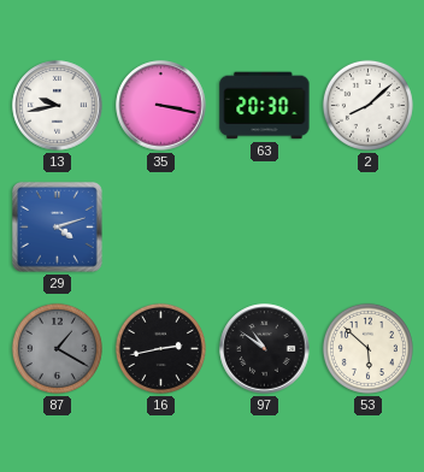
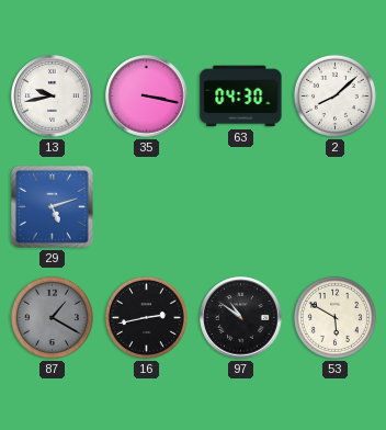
63: 20:30 -> 04:30
29: 4:12 -> 5:12
53: 5:52 -> 5:50
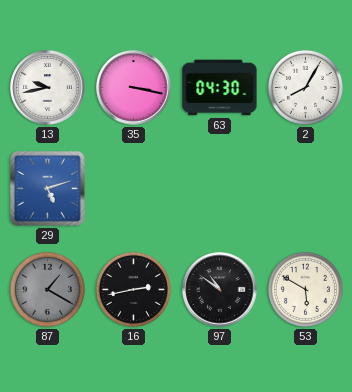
2: 8:08 -> 8:05
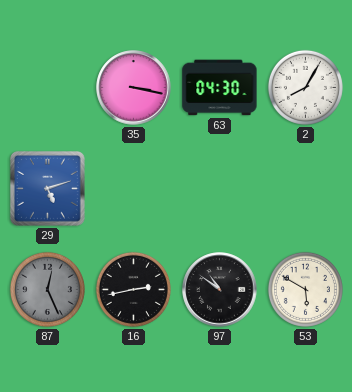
13: 9:43 -> none
87: 1:20 -> 12:26
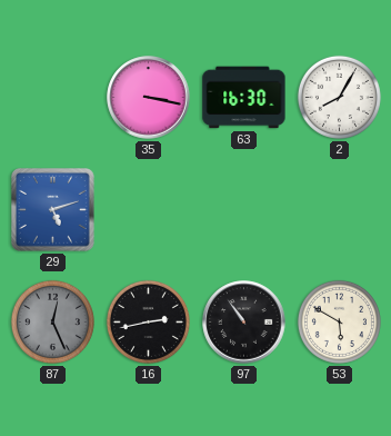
63: 04:30 -> 16:30
97: 10:51 -> 10:54
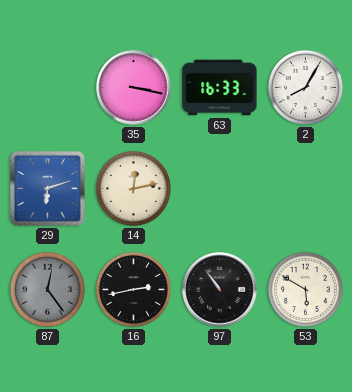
63: 16:30 -> 16:33
29: 5:12 -> 6:12
14: none -> 12:13
87: 12:26 -> 12:24
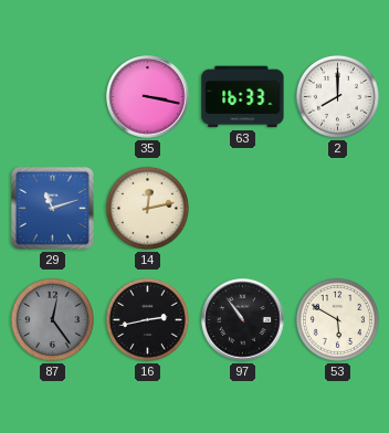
2: 8:05 -> 8:00
29: 6:12 -> 11:12
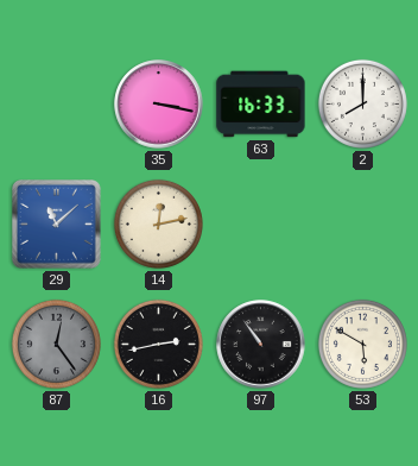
29: 11:12 -> 11:08
